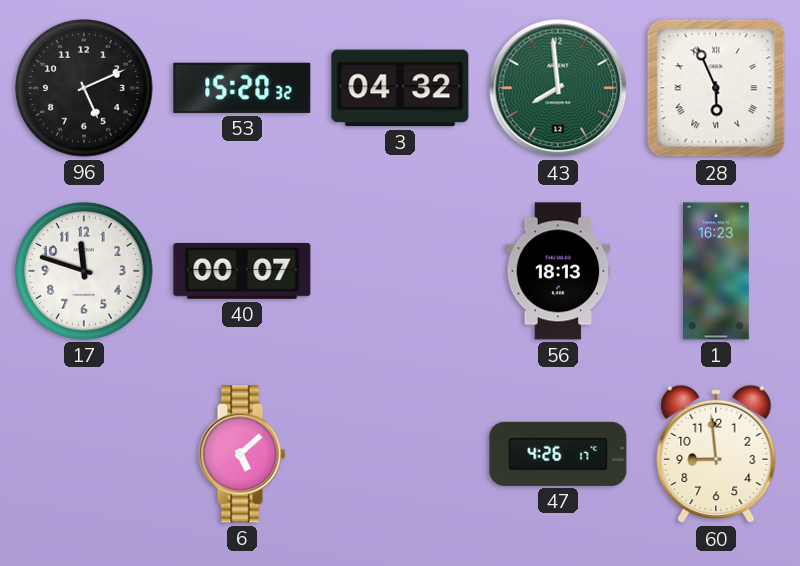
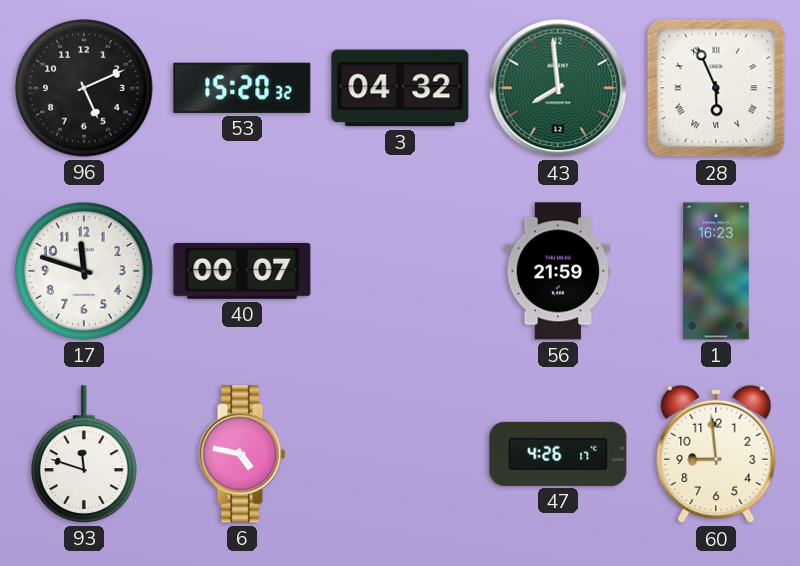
56: 18:13 -> 21:59
93: none -> 11:48
6: 5:08 -> 4:47
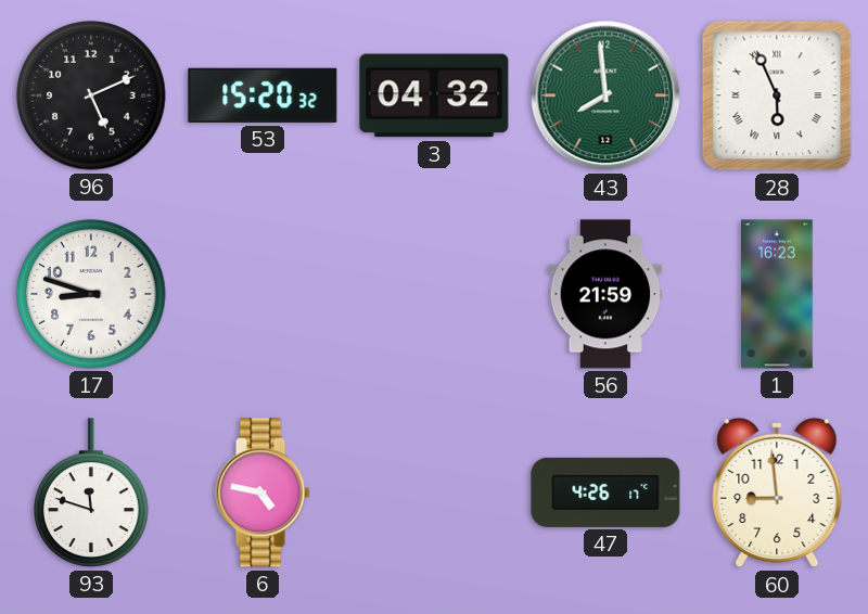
17: 11:48 -> 8:48
40: 00:07 -> none
